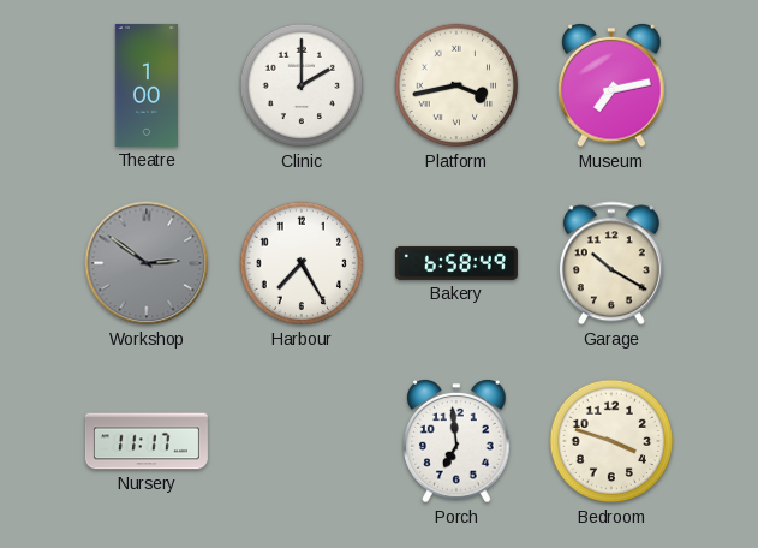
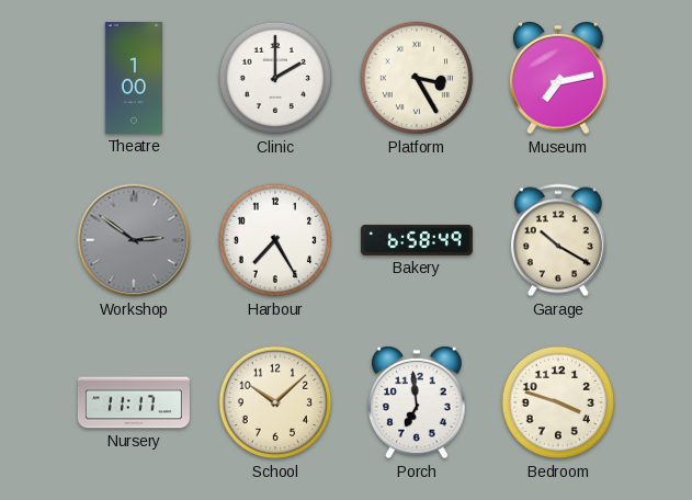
Platform: 3:43 -> 3:25
School: none -> 10:08
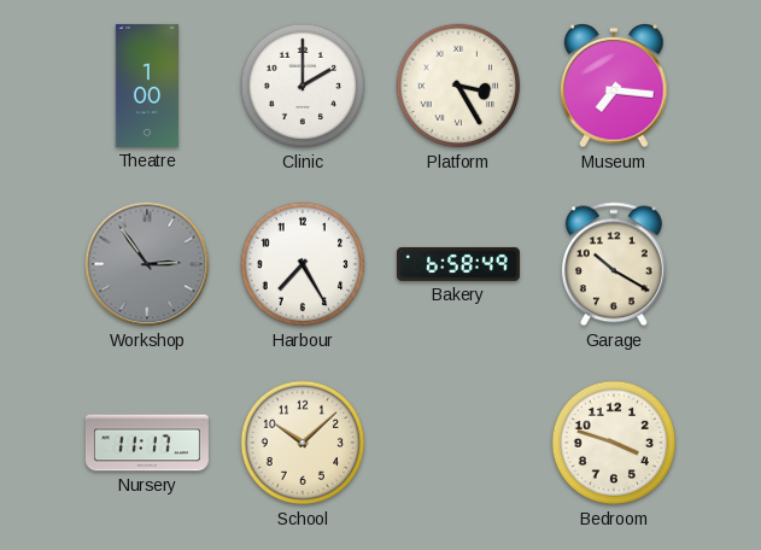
Museum: 7:13 -> 7:16
Workshop: 2:51 -> 2:54
Porch: 6:59 -> none
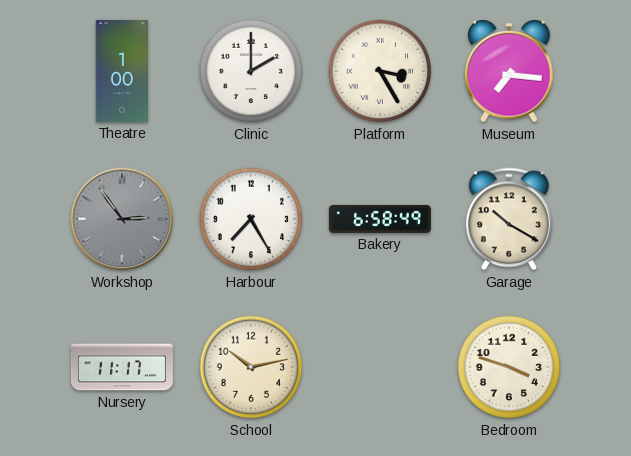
School: 10:08 -> 10:13
